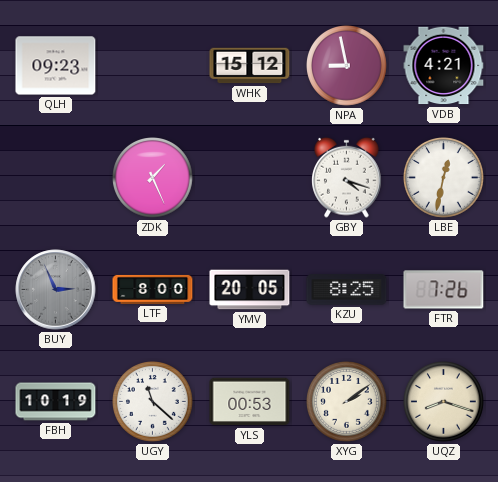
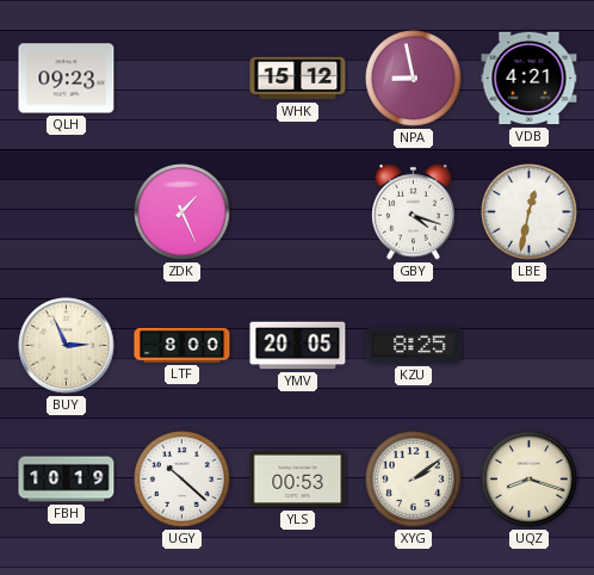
BUY dial: grey -> cream
FTR: 7:26 -> none
UGY: 11:22 -> 10:22
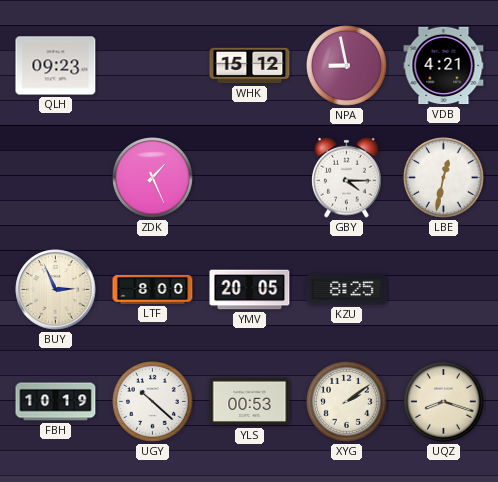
GBY: 4:18 -> 4:15
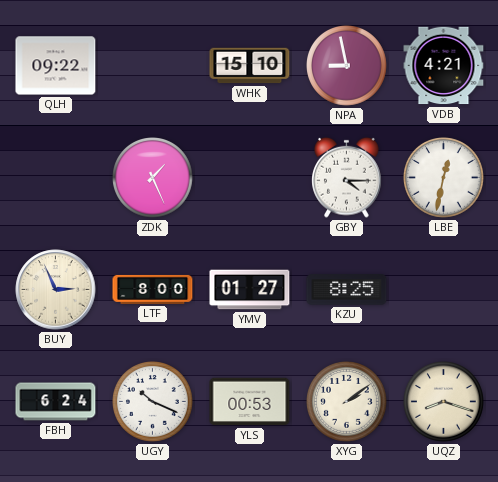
QLH: 09:23 -> 09:22
WHK: 15:12 -> 15:10
YMV: 20:05 -> 01:27
FBH: 10:19 -> 6:24
UGY: 10:22 -> 10:19
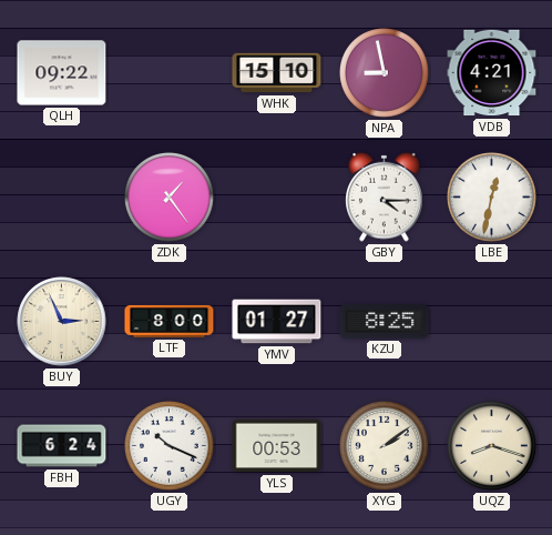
ZDK: 1:26 -> 1:24
